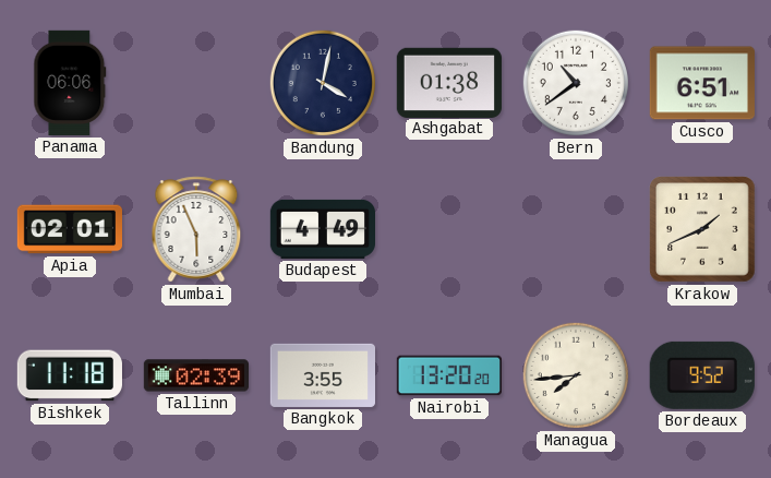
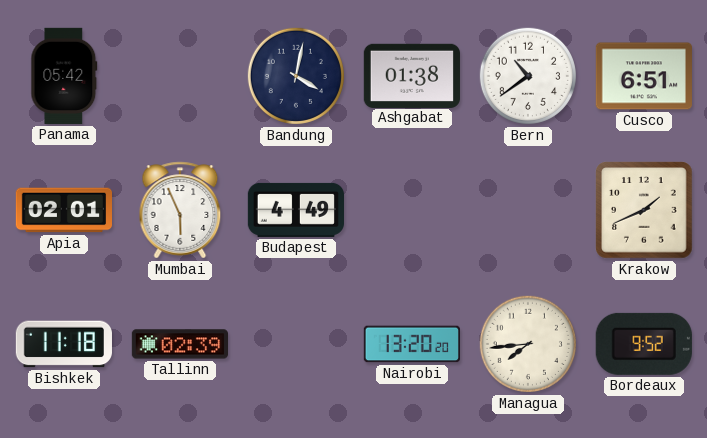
Panama: 06:06 -> 05:42
Bangkok: 3:55 -> none
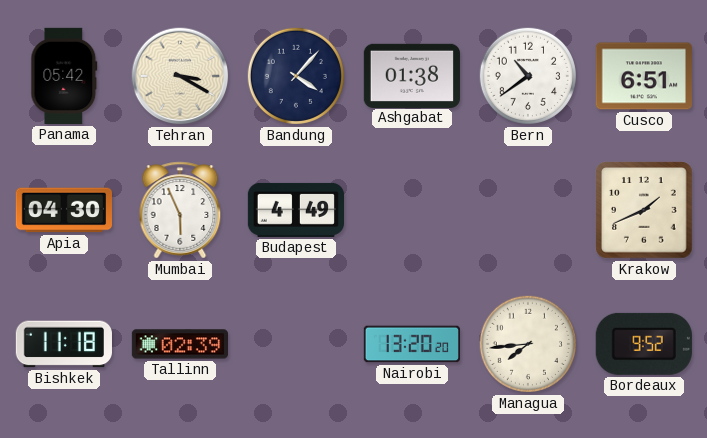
Tehran: none -> 3:20
Bandung: 4:02 -> 4:07
Apia: 02:01 -> 04:30
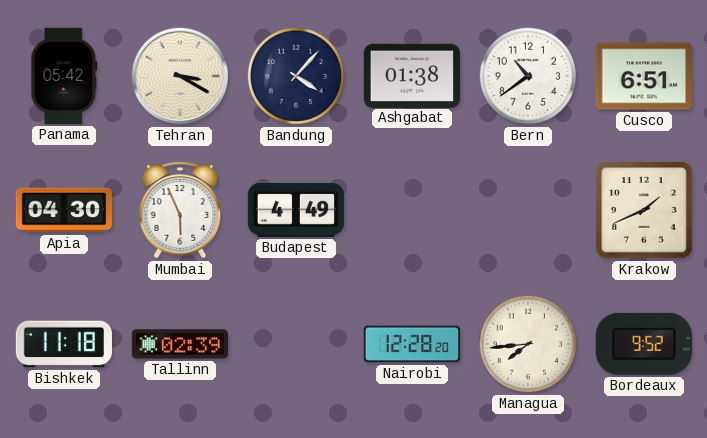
Nairobi: 13:20 -> 12:28
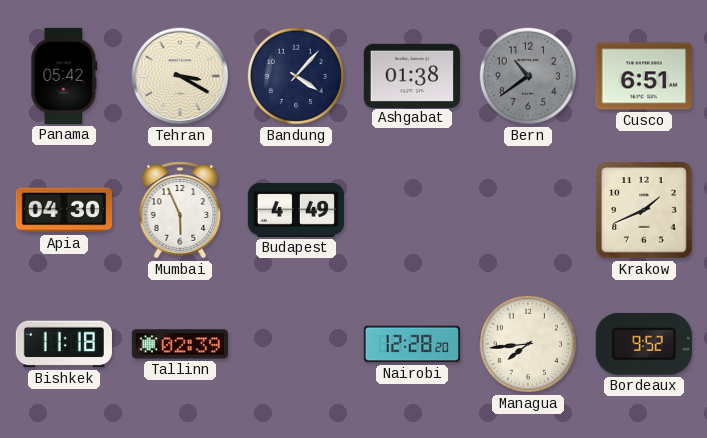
Bern dial: white -> grey
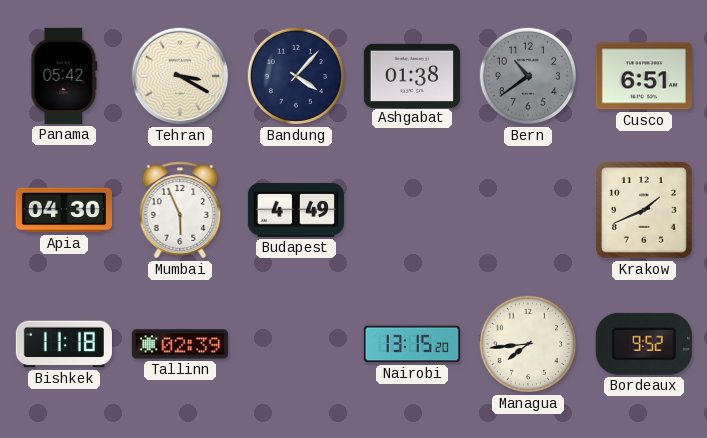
Nairobi: 12:28 -> 13:15
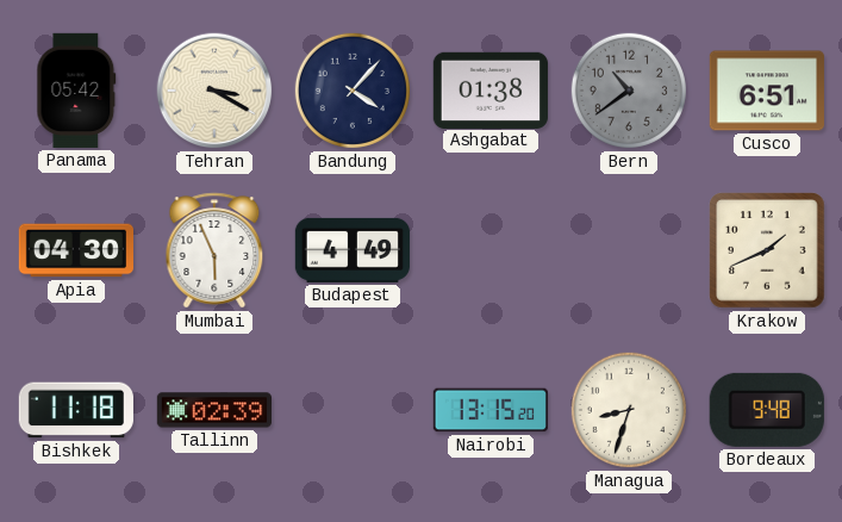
Managua: 7:44 -> 8:33
Bordeaux: 9:52 -> 9:48
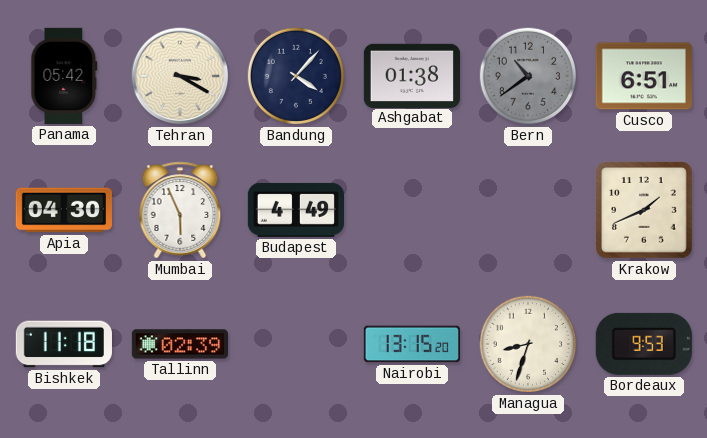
Bordeaux: 9:48 -> 9:53
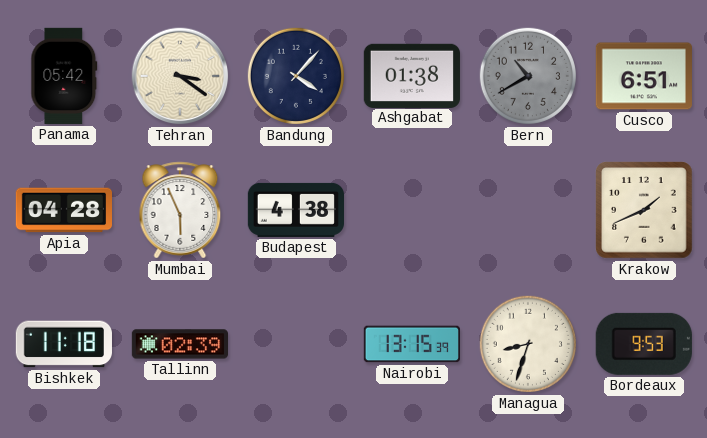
Tehran: 3:20 -> 3:21
Bern: 10:39 -> 10:40
Apia: 04:30 -> 04:28
Budapest: 4:49 -> 4:38
Nairobi: 13:15:20 -> 13:15:39
